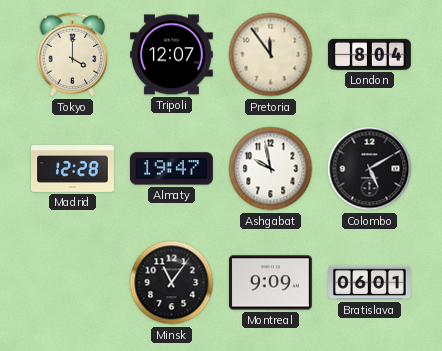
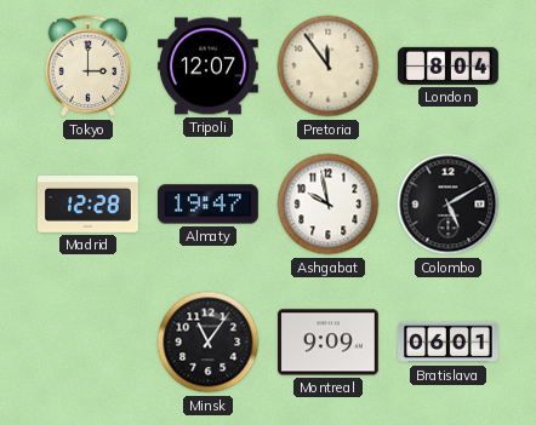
Tokyo: 4:00 -> 3:00
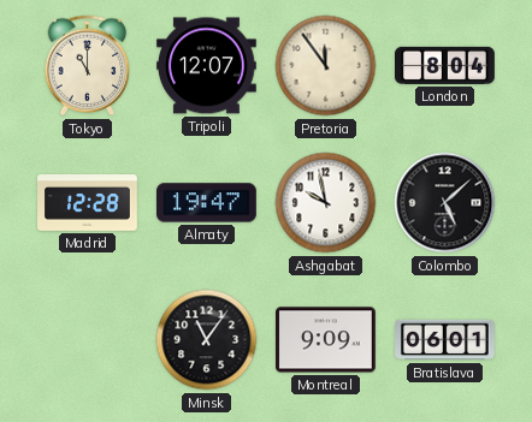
Tokyo: 3:00 -> 11:00
Colombo: 5:10 -> 5:08
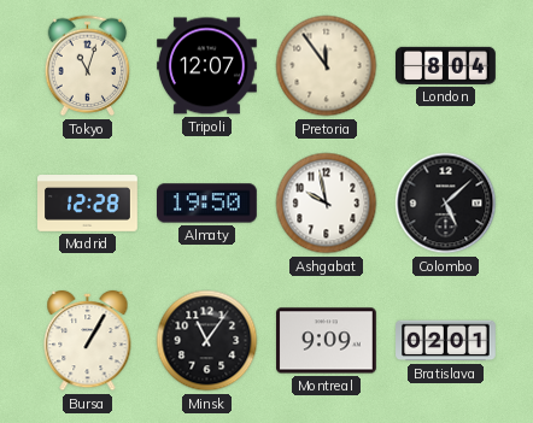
Tokyo: 11:00 -> 11:03
Almaty: 19:47 -> 19:50
Bursa: none -> 1:05
Bratislava: 06:01 -> 02:01
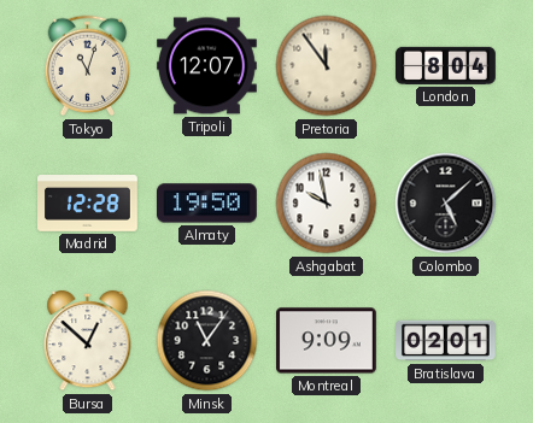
Bursa: 1:05 -> 12:52
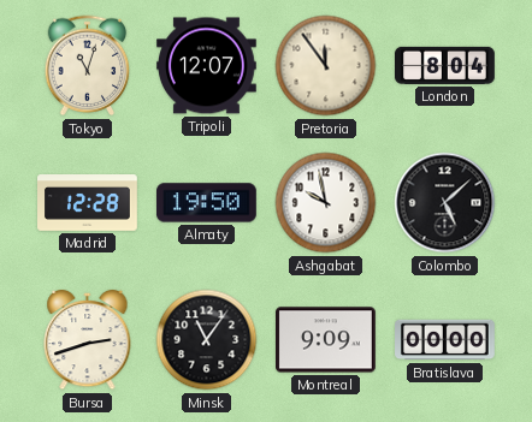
Bursa: 12:52 -> 2:42
Bratislava: 02:01 -> 00:00
